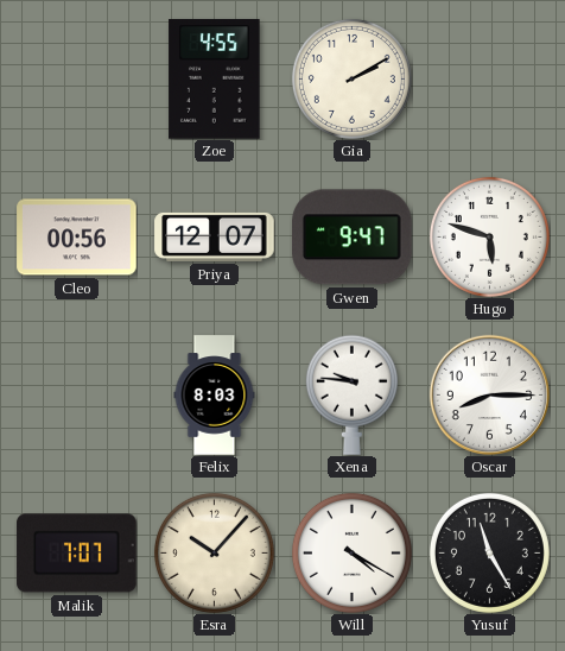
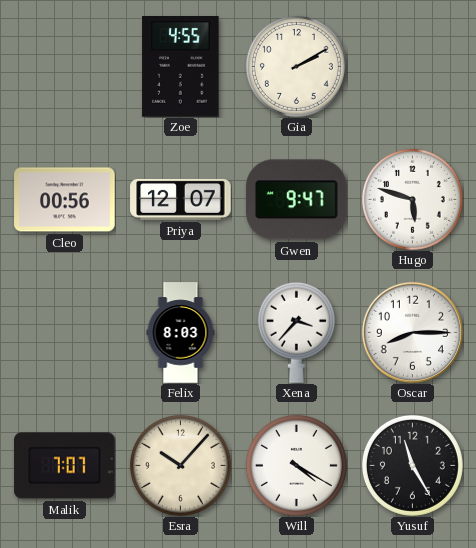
Xena: 9:46 -> 3:37
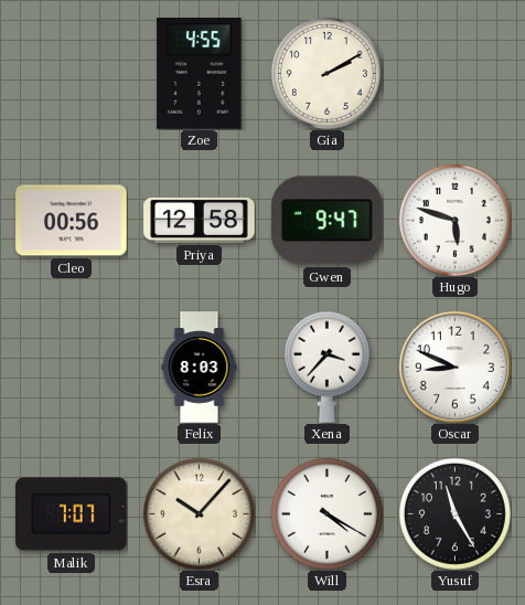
Priya: 12:07 -> 12:58
Oscar: 8:15 -> 8:49
